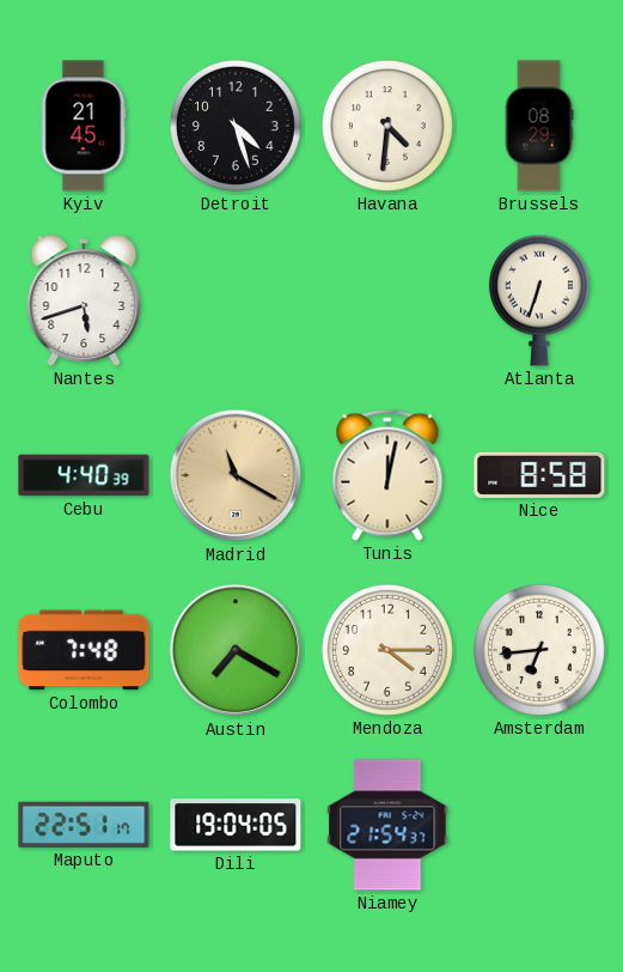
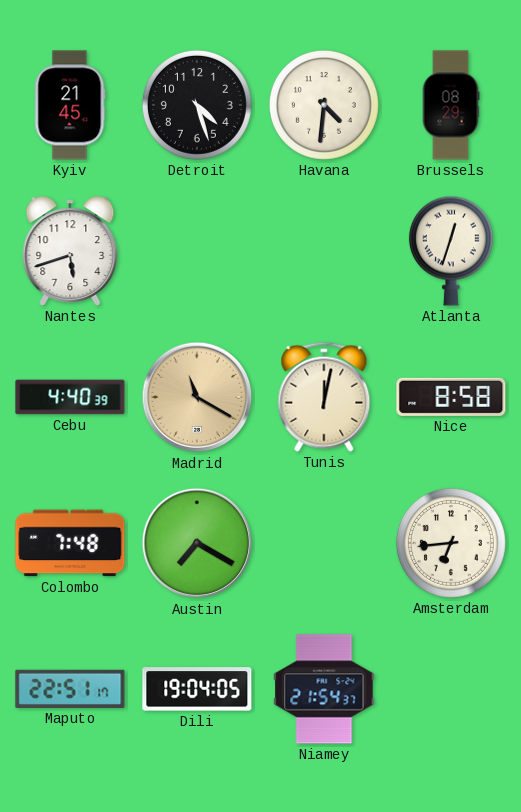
Atlanta: 6:33 -> 12:33
Mendoza: 4:15 -> none
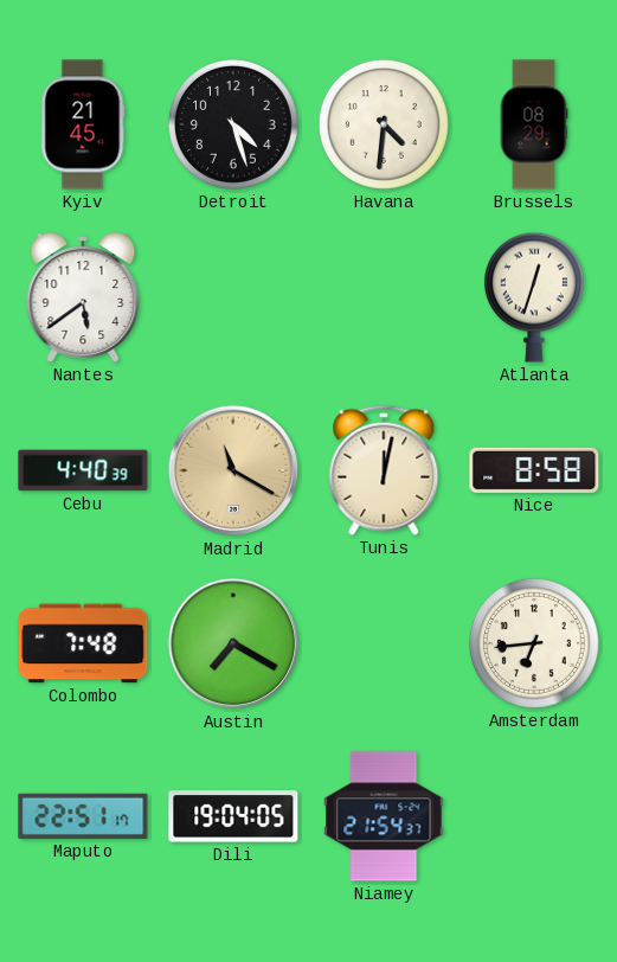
Nantes: 5:42 -> 5:39
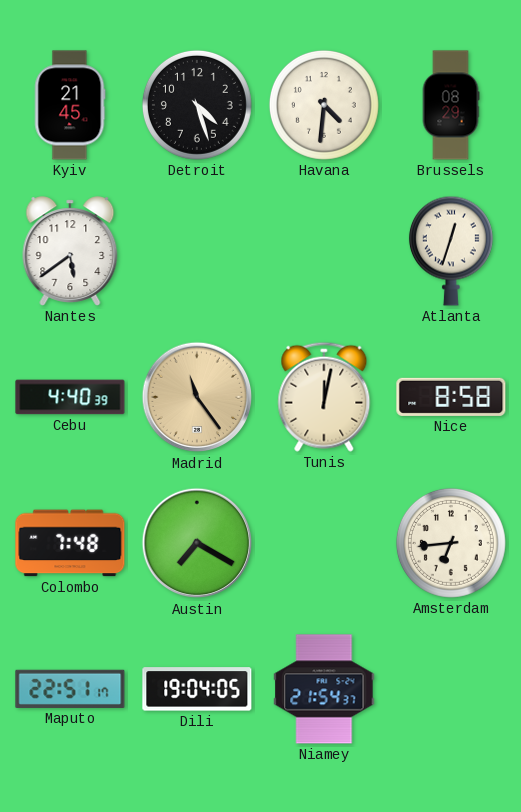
Madrid: 11:20 -> 11:24
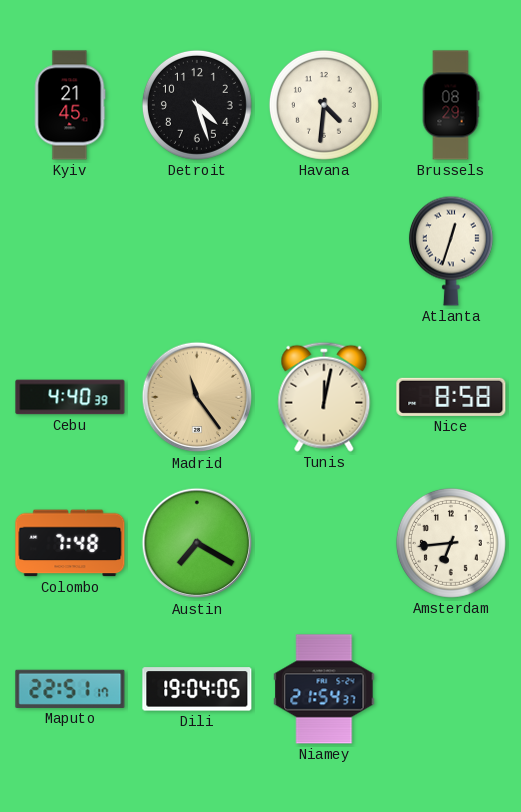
Nantes: 5:39 -> none
